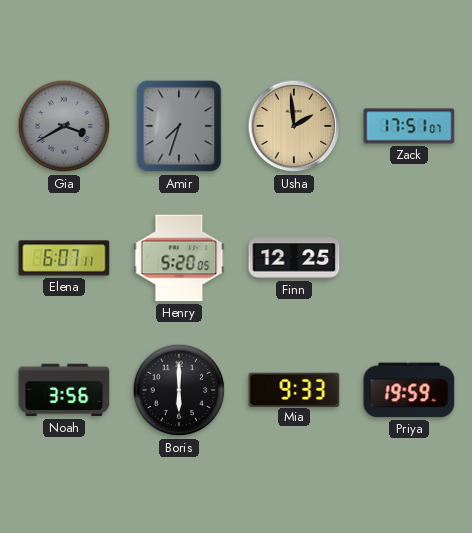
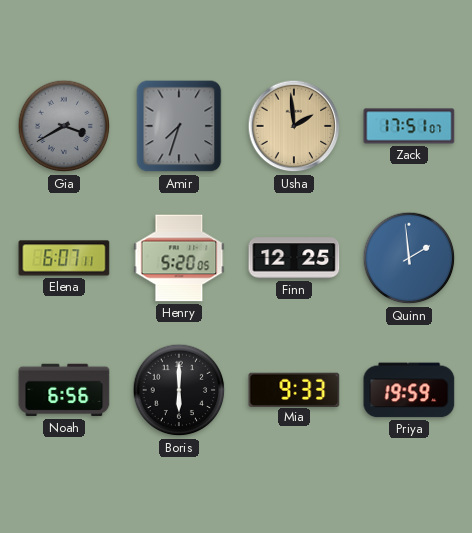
Quinn: none -> 1:59
Noah: 3:56 -> 6:56
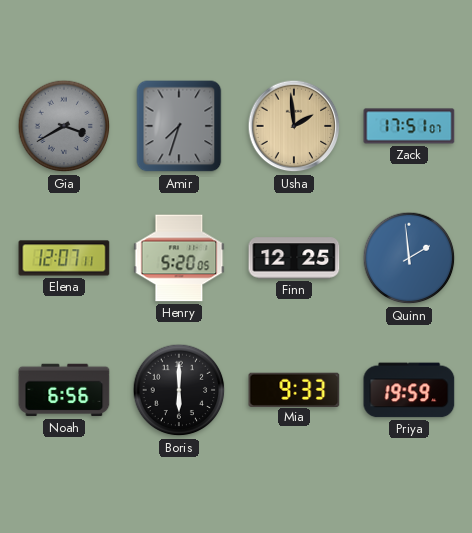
Elena: 6:07 -> 12:07
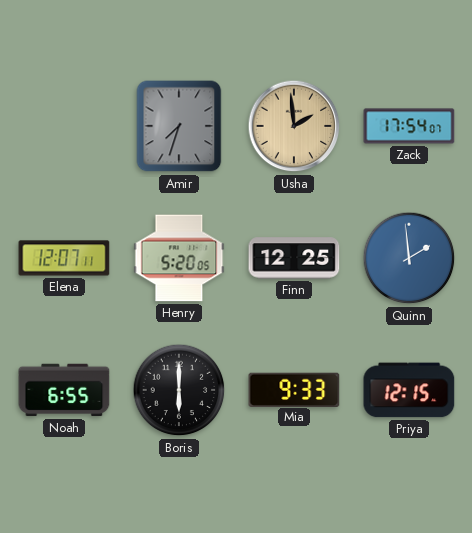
Gia: 3:40 -> none
Zack: 17:51 -> 17:54
Noah: 6:56 -> 6:55
Priya: 19:59 -> 12:15
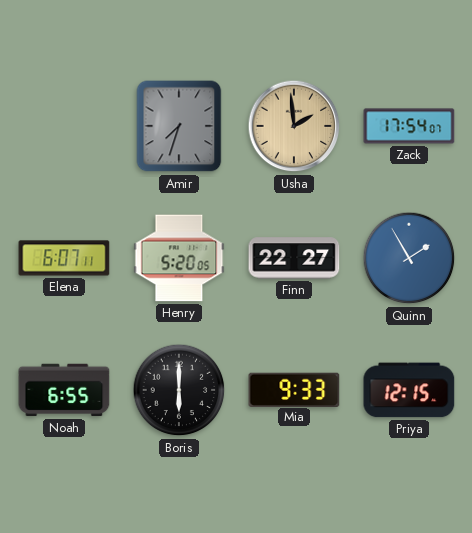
Elena: 12:07 -> 6:07
Finn: 12:25 -> 22:27
Quinn: 1:59 -> 1:55
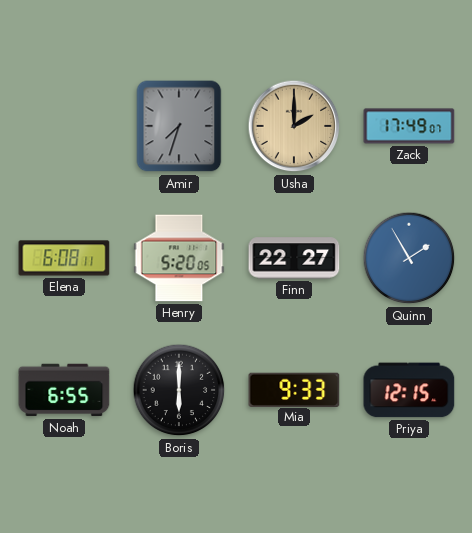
Usha: 1:59 -> 2:00
Zack: 17:54 -> 17:49
Elena: 6:07 -> 6:08
